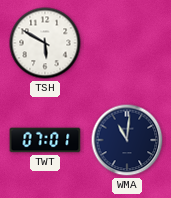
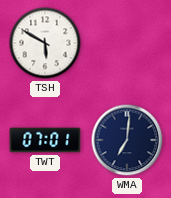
WMA: 11:01 -> 7:01
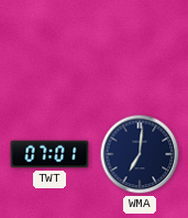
TSH: 5:50 -> none
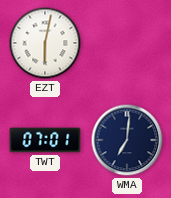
EZT: none -> 6:02
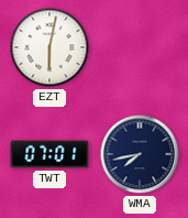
WMA: 7:01 -> 7:43
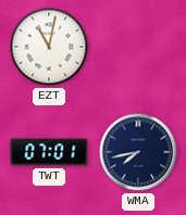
EZT: 6:02 -> 11:02
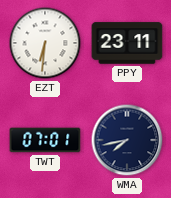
EZT: 11:02 -> 6:31
PPY: none -> 23:11
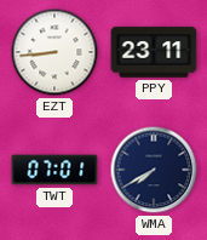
EZT: 6:31 -> 8:44
WMA: 7:43 -> 7:40
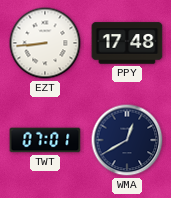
PPY: 23:11 -> 17:48
WMA: 7:40 -> 12:40
